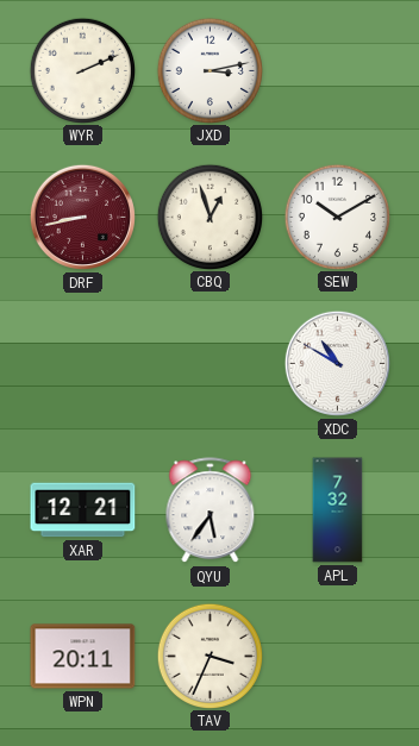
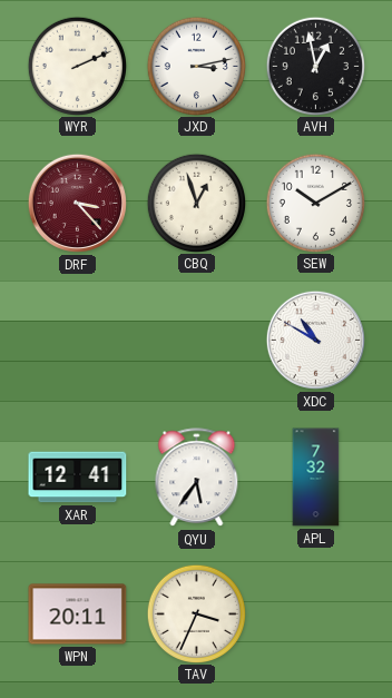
AVH: none -> 12:58
DRF: 8:43 -> 3:23
XAR: 12:21 -> 12:41
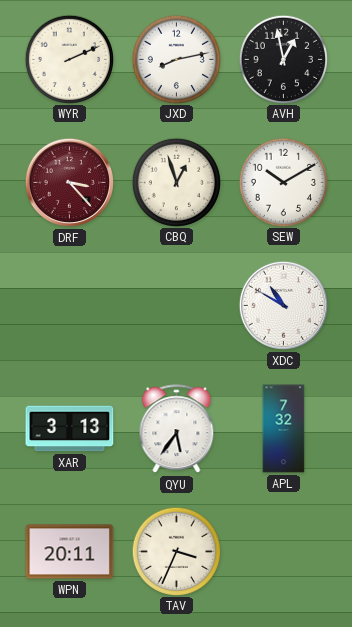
JXD: 3:13 -> 8:13
XAR: 12:41 -> 3:13
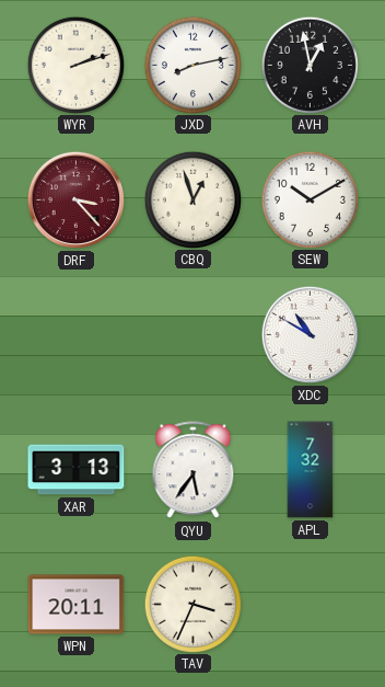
WYR: 2:11 -> 2:12
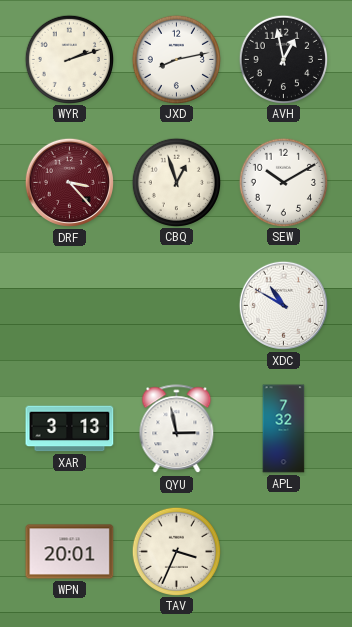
QYU: 5:36 -> 2:58
WPN: 20:11 -> 20:01
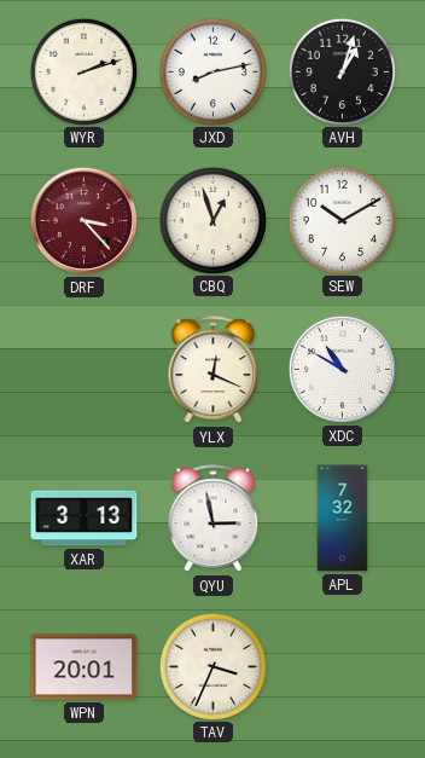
AVH: 12:58 -> 1:03
YLX: none -> 12:19
